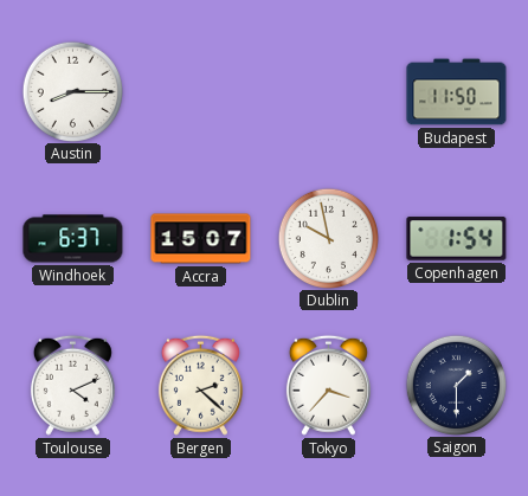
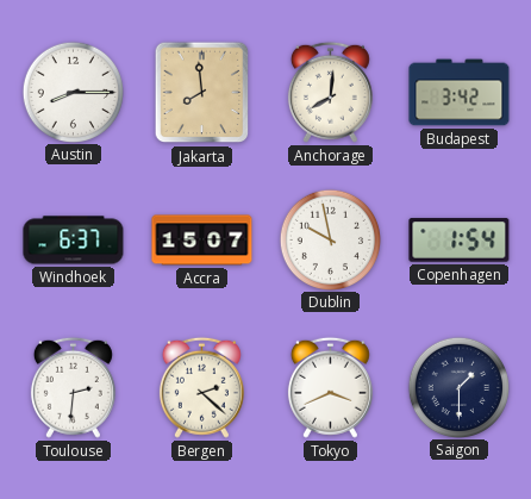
Jakarta: none -> 7:59
Anchorage: none -> 8:01
Budapest: 11:50 -> 3:42
Toulouse: 4:11 -> 2:31
Tokyo: 3:37 -> 3:41
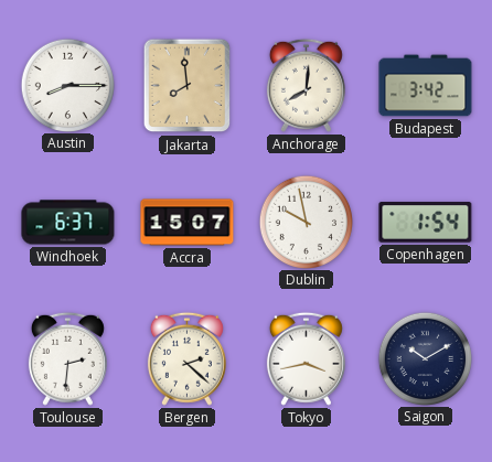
Tokyo: 3:41 -> 3:43
Saigon: 1:30 -> 10:10
